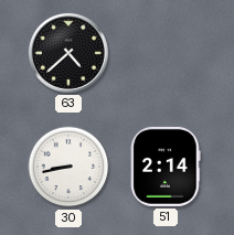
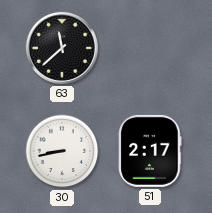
63: 4:38 -> 11:38
51: 2:14 -> 2:17
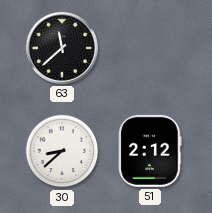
30: 8:43 -> 8:38
51: 2:17 -> 2:12
